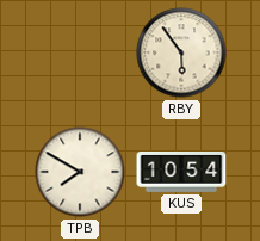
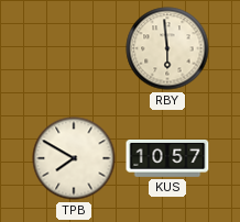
RBY: 5:54 -> 5:59
KUS: 10:54 -> 10:57
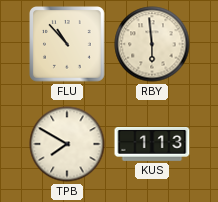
FLU: none -> 10:53
KUS: 10:57 -> 1:13
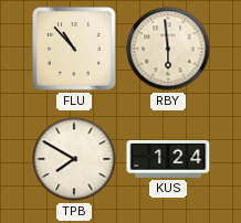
KUS: 1:13 -> 1:24
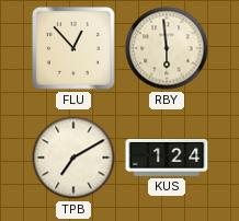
FLU: 10:53 -> 12:53
TPB: 7:50 -> 7:10
